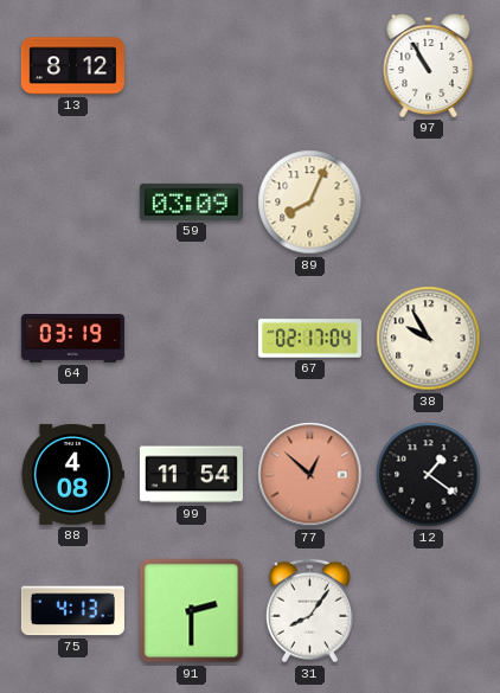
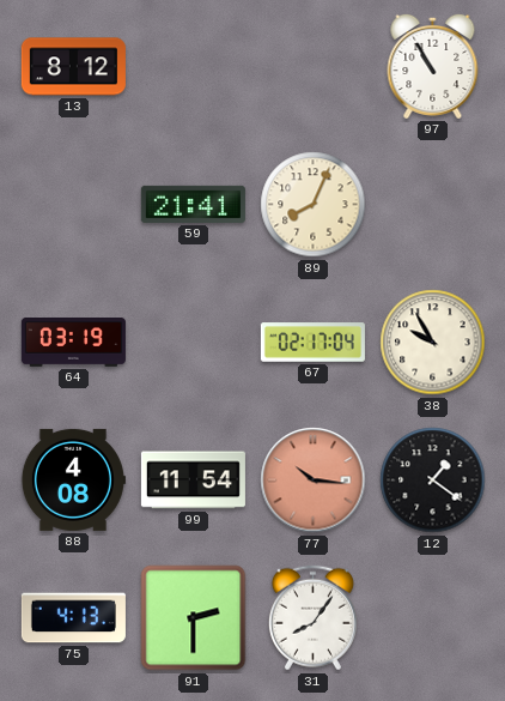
59: 03:09 -> 21:41
77: 12:52 -> 10:16
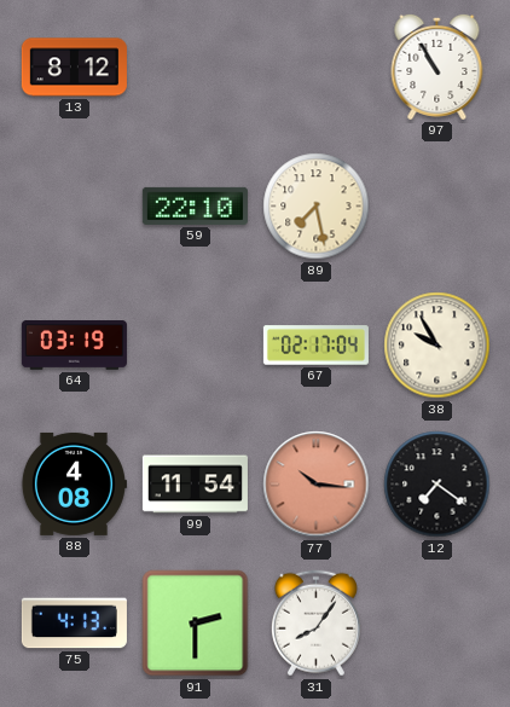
59: 21:41 -> 22:10
89: 8:04 -> 7:28
12: 1:21 -> 7:21
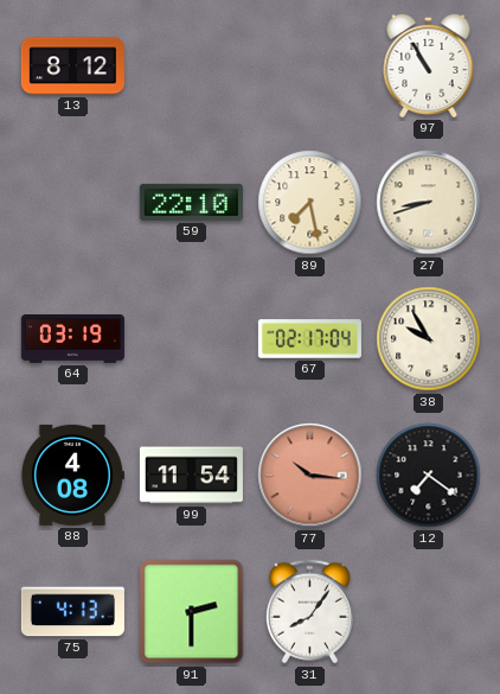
27: none -> 8:42
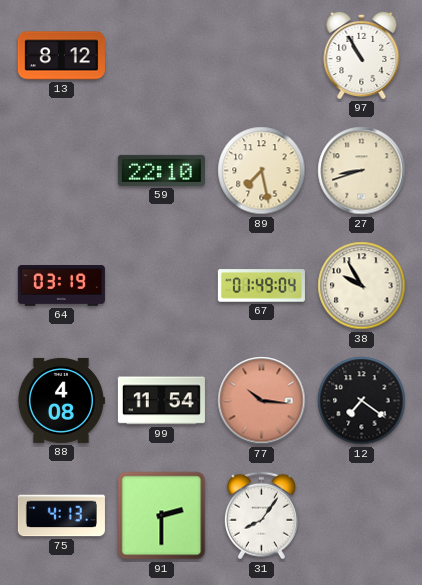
67: 02:17 -> 01:49
